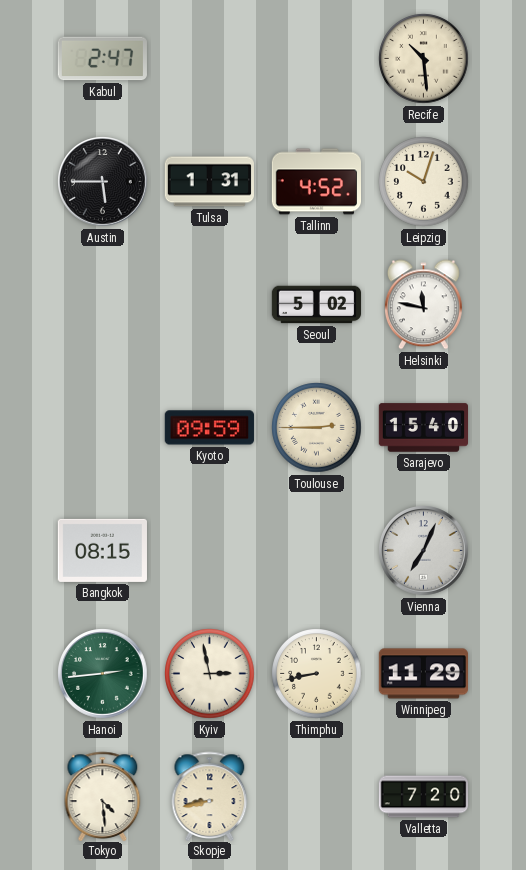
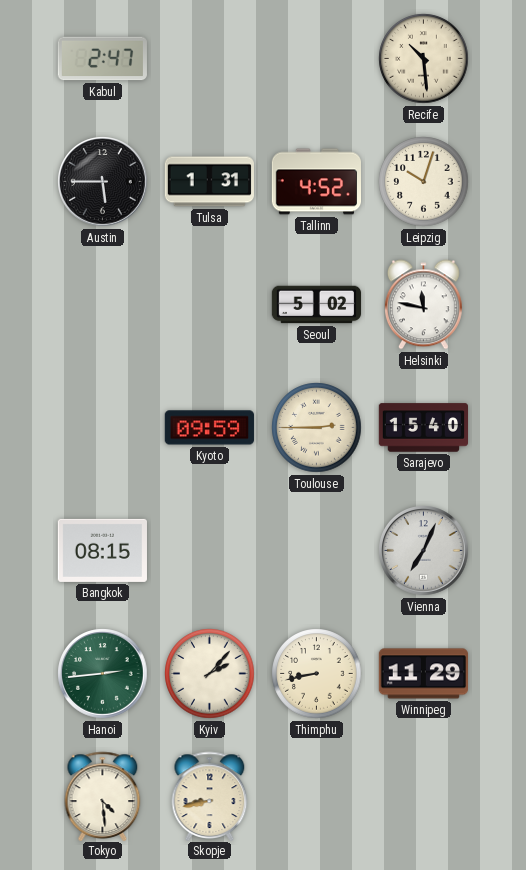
Kyiv: 2:58 -> 2:07
Valletta: 7:20 -> none
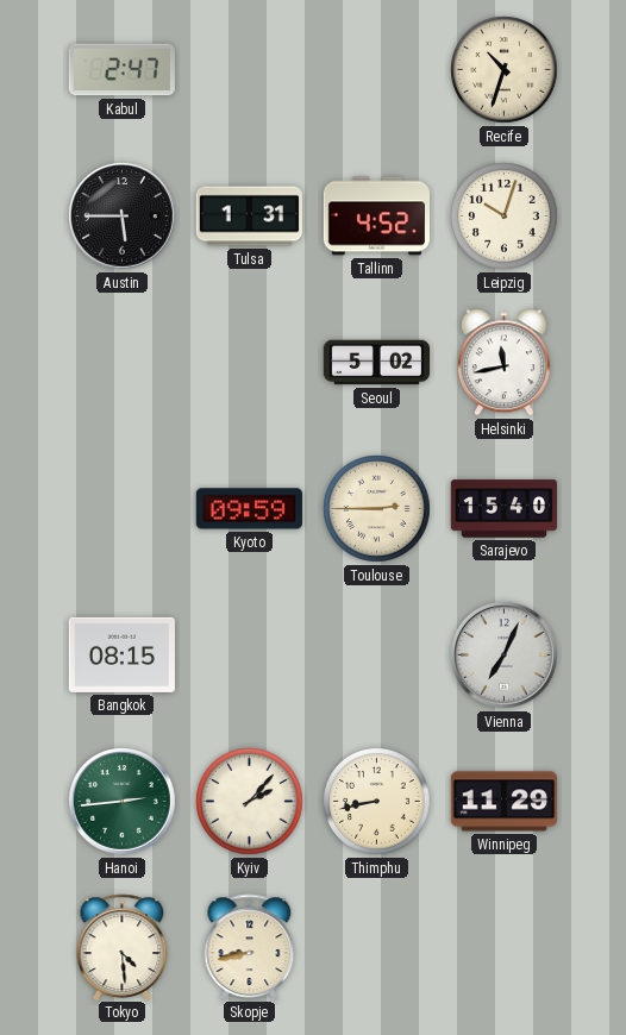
Recife: 10:29 -> 10:33
Helsinki: 11:47 -> 11:43
